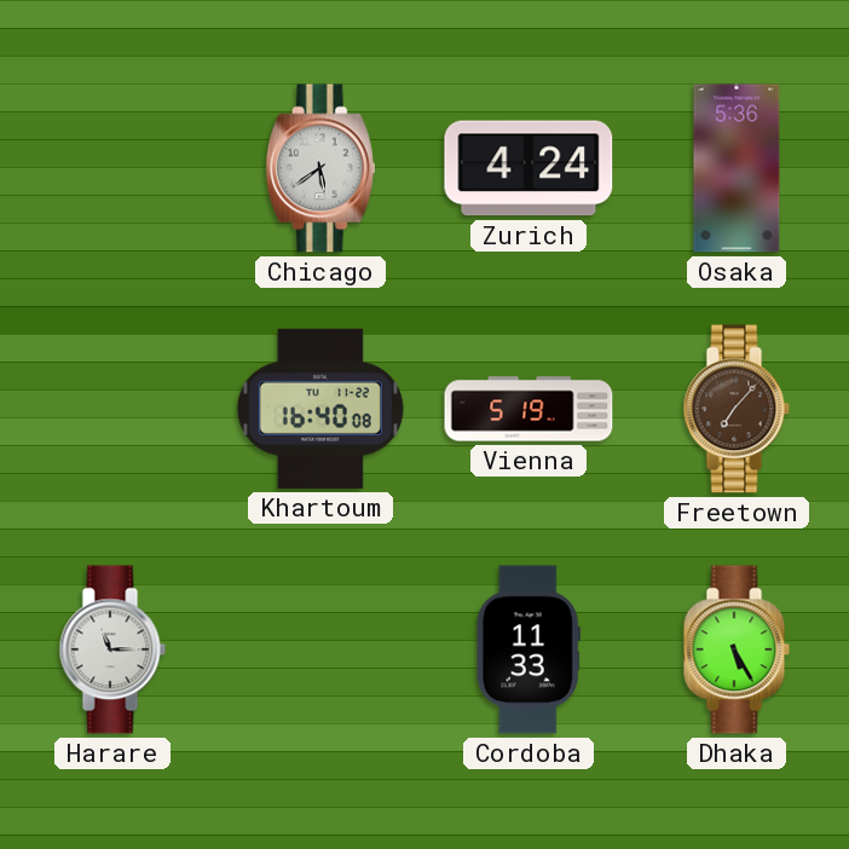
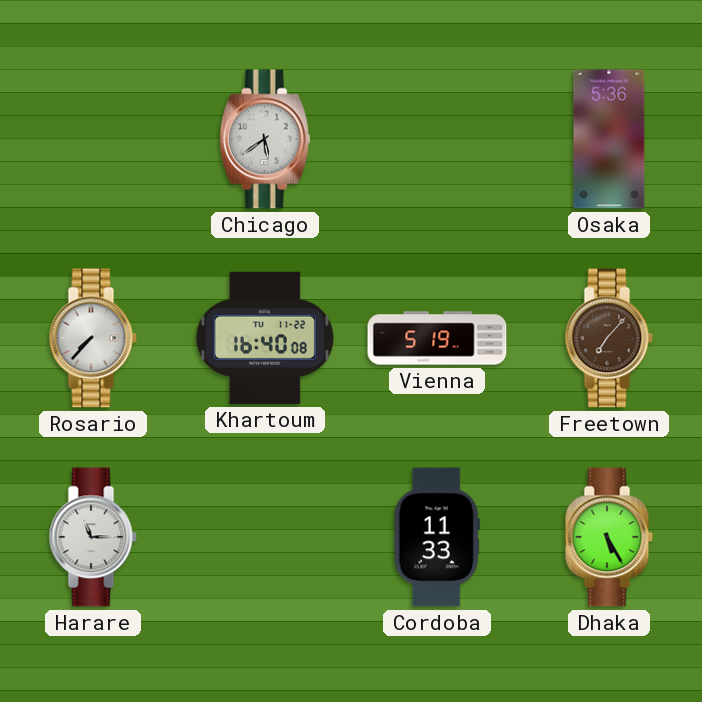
Zurich: 4:24 -> none
Rosario: none -> 7:37
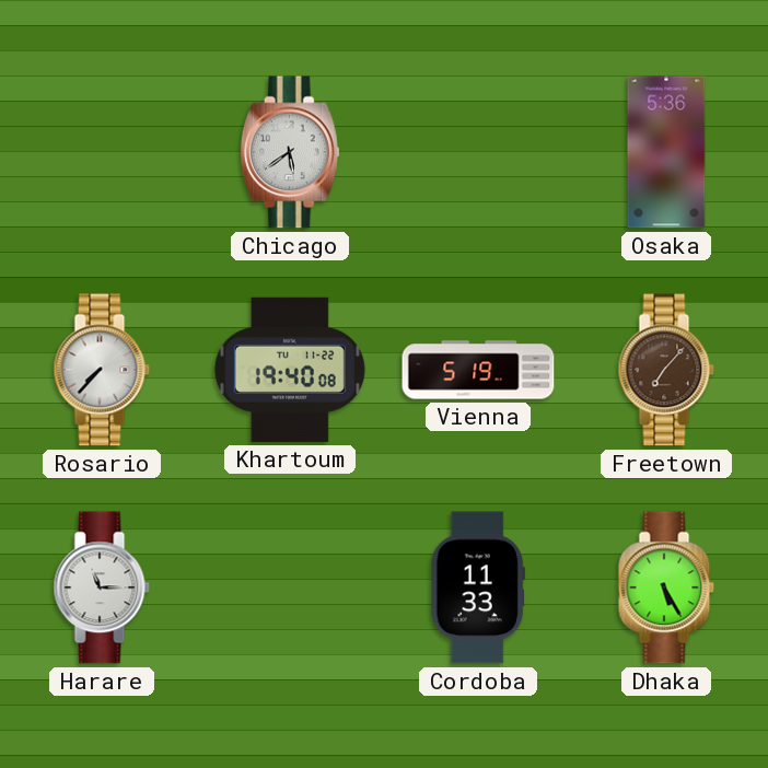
Khartoum: 16:40 -> 19:40
